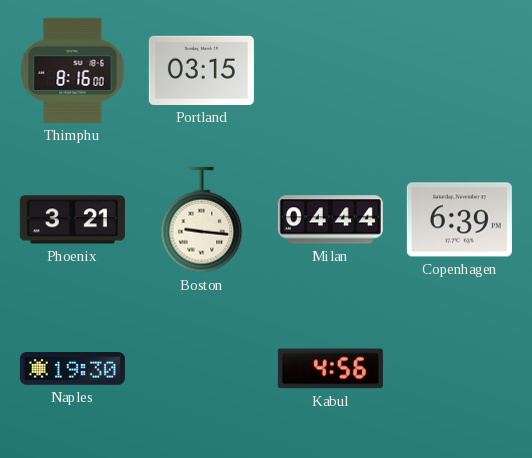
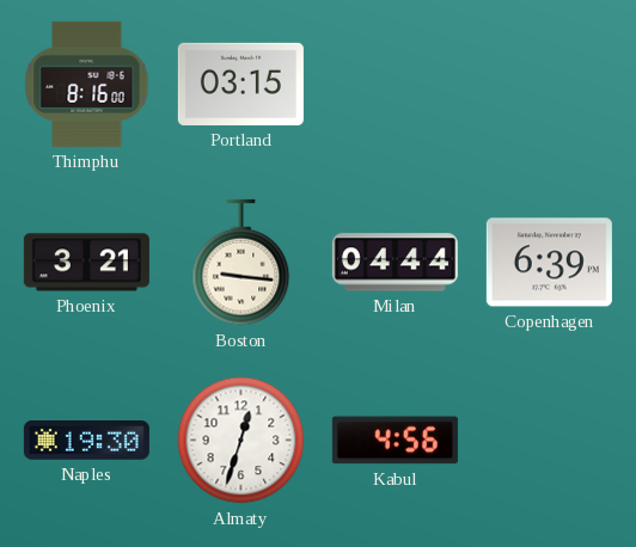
Almaty: none -> 12:33
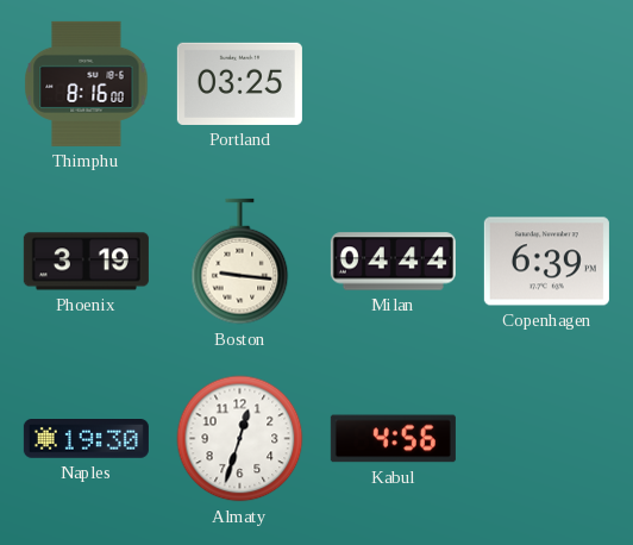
Portland: 03:15 -> 03:25
Phoenix: 3:21 -> 3:19
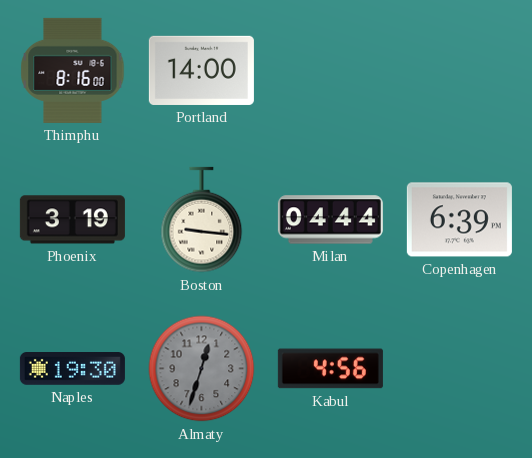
Portland: 03:25 -> 14:00
Almaty dial: white -> grey
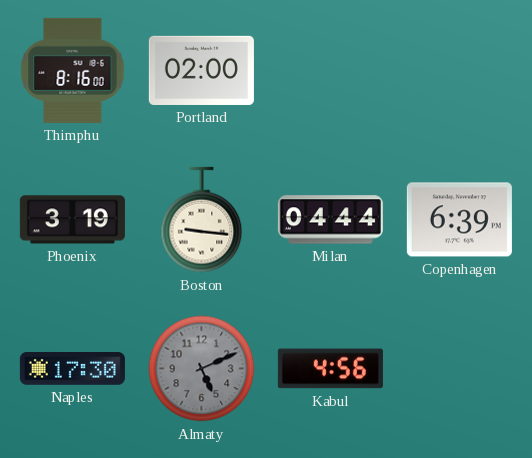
Portland: 14:00 -> 02:00
Naples: 19:30 -> 17:30
Almaty: 12:33 -> 5:11
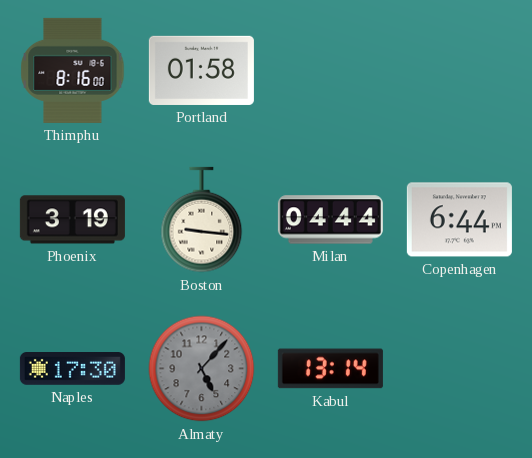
Portland: 02:00 -> 01:58
Copenhagen: 6:39 -> 6:44
Almaty: 5:11 -> 5:07
Kabul: 4:56 -> 13:14
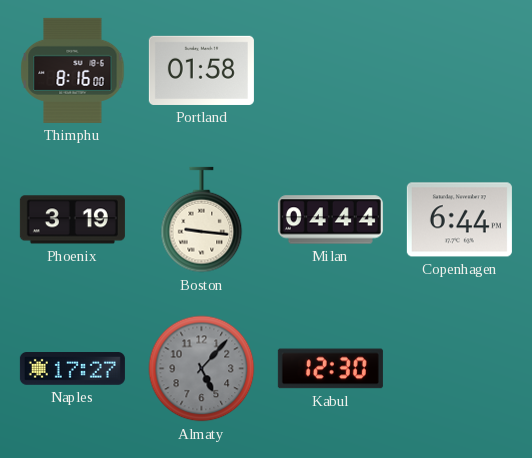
Naples: 17:30 -> 17:27
Kabul: 13:14 -> 12:30
